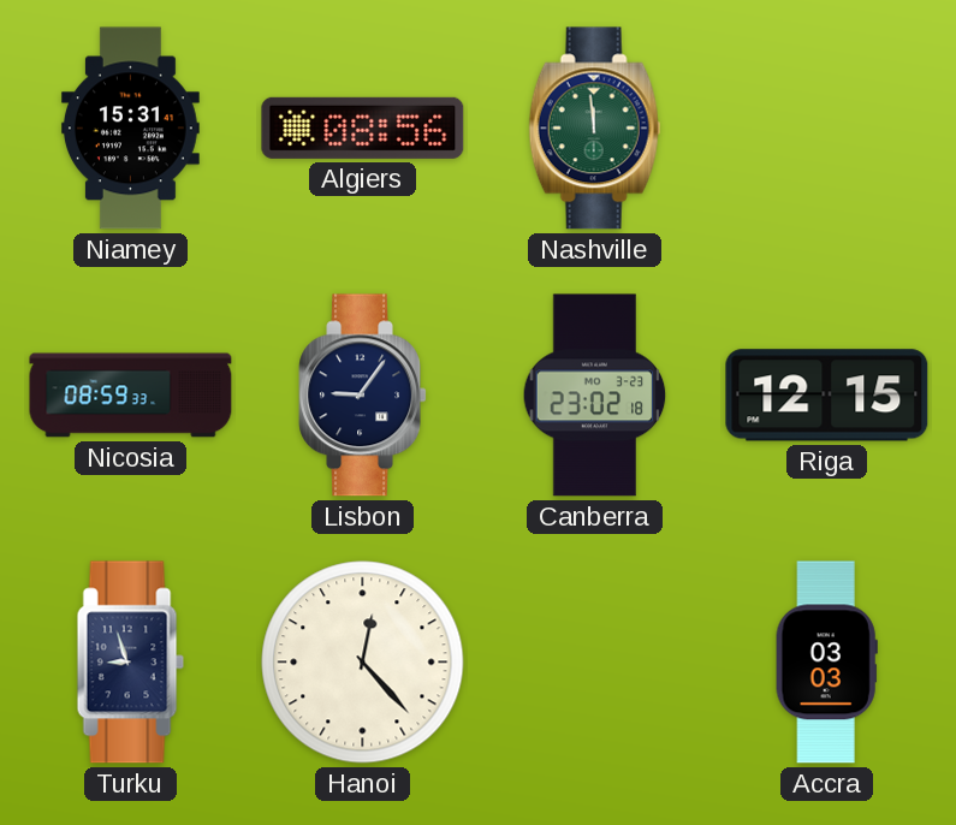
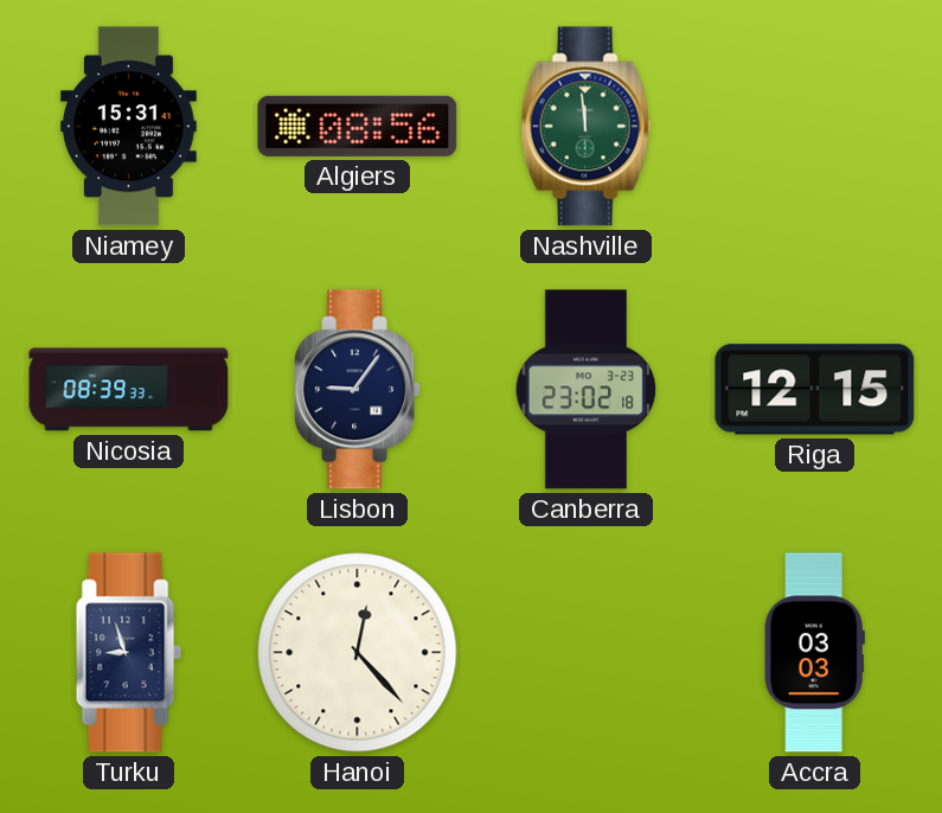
Nicosia: 08:59 -> 08:39
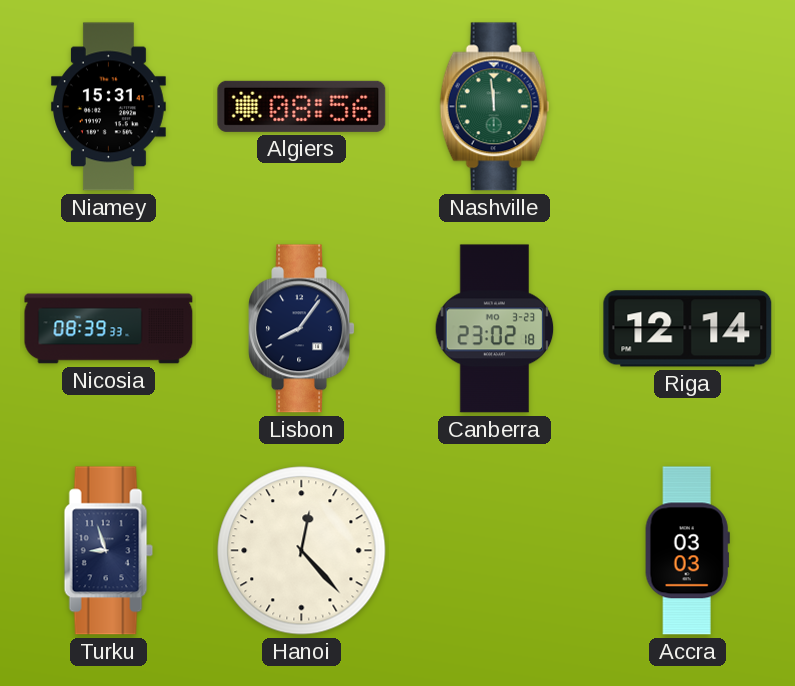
Lisbon: 9:06 -> 8:06
Riga: 12:15 -> 12:14
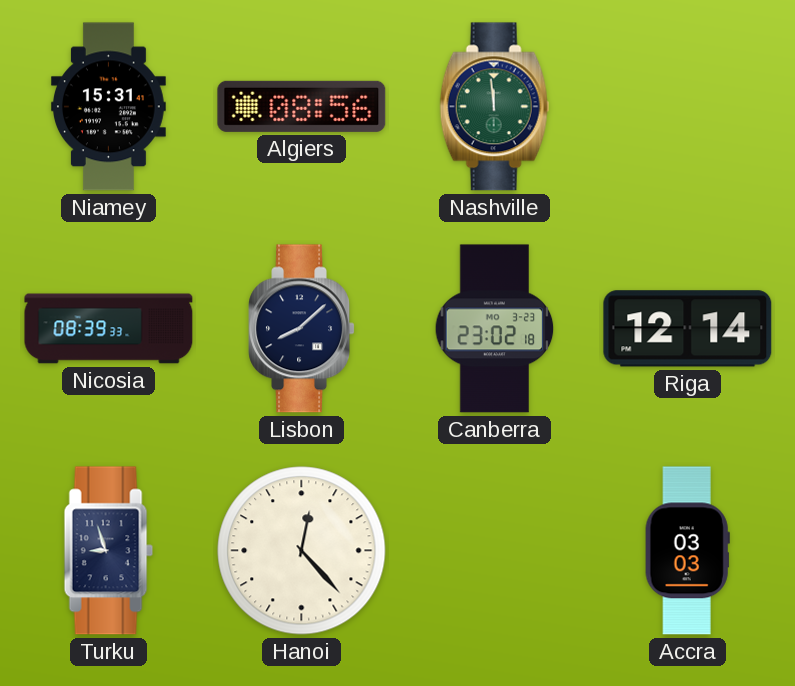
Lisbon: 8:06 -> 8:08
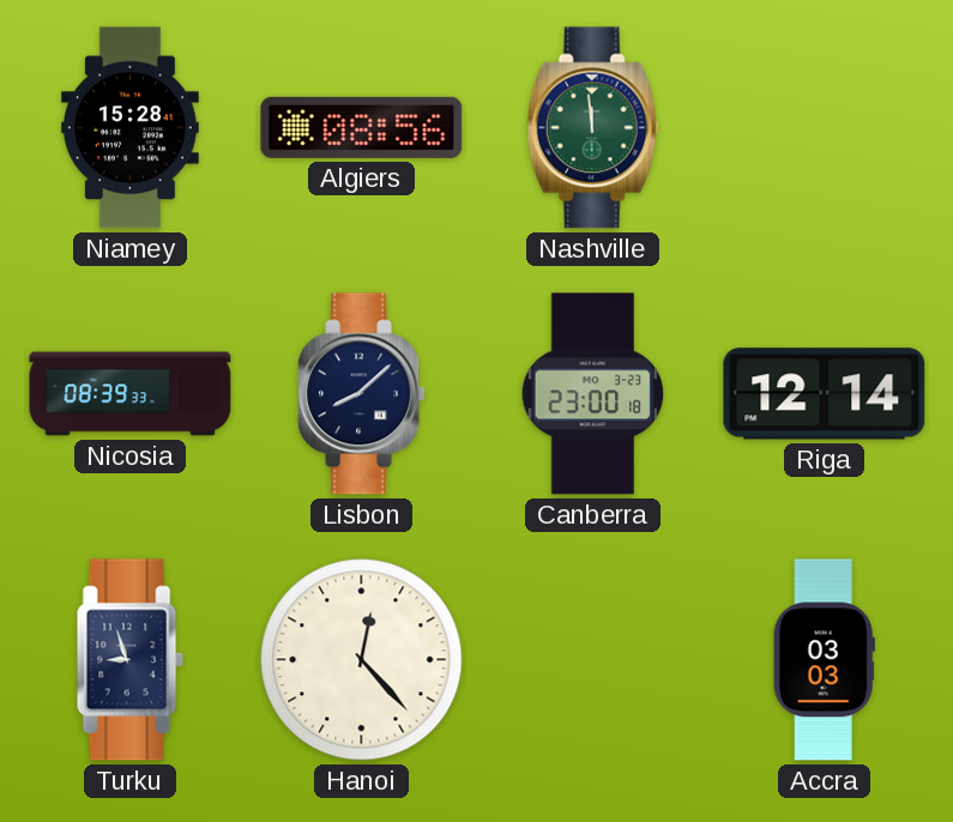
Niamey: 15:31 -> 15:28
Canberra: 23:02 -> 23:00
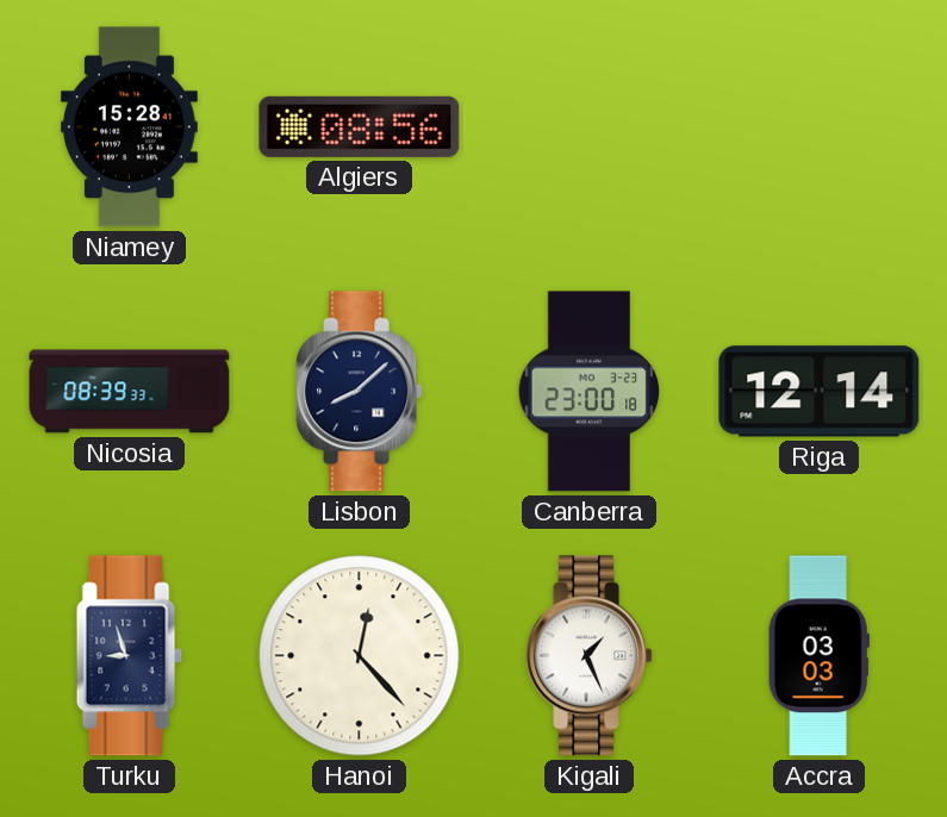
Nashville: 11:59 -> none
Kigali: none -> 1:26
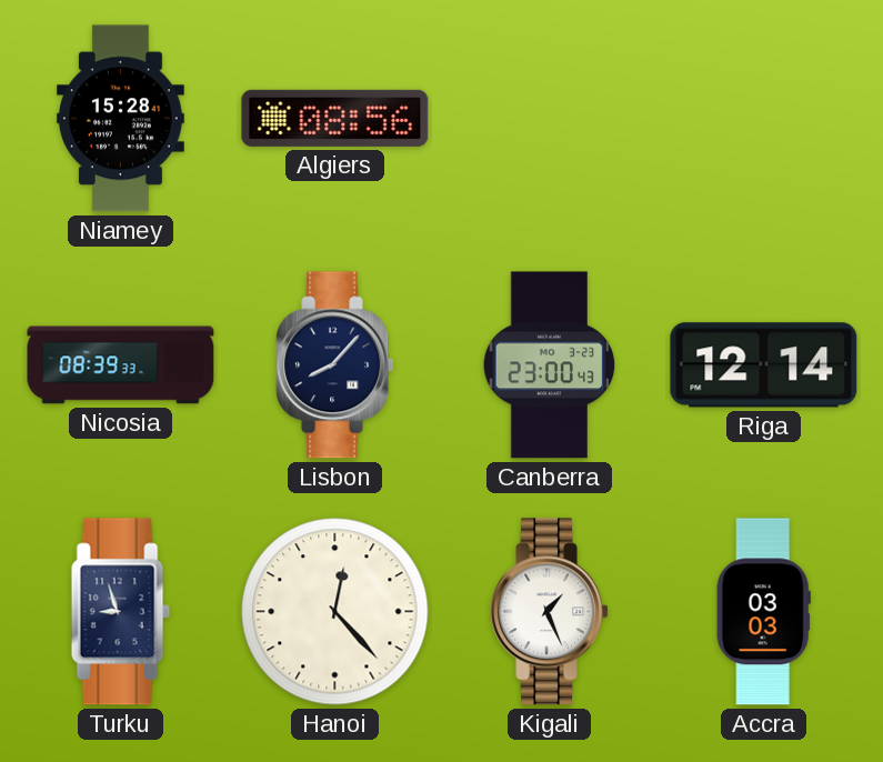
Lisbon: 8:08 -> 8:07
Canberra: 23:00:18 -> 23:00:43
